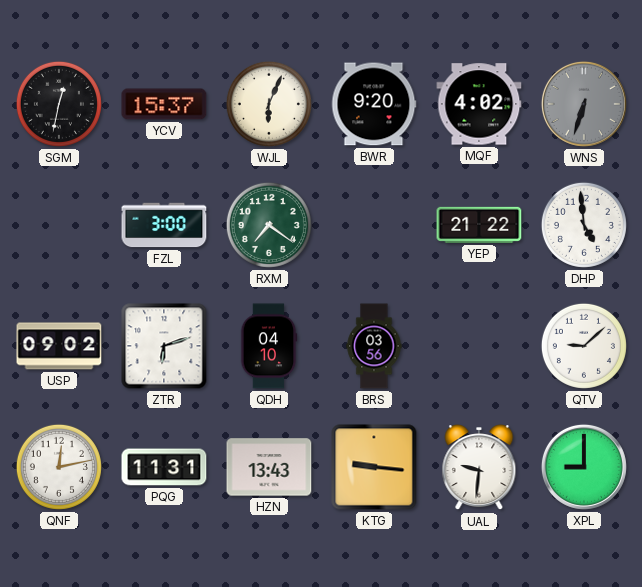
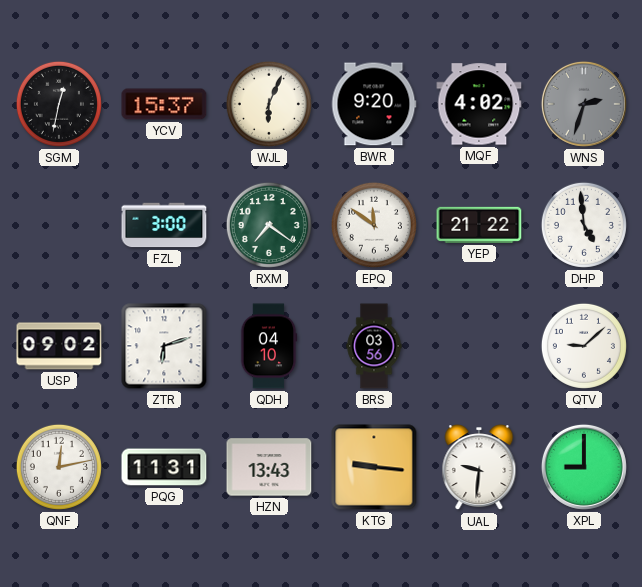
WNS: 6:33 -> 2:33
EPQ: none -> 11:51
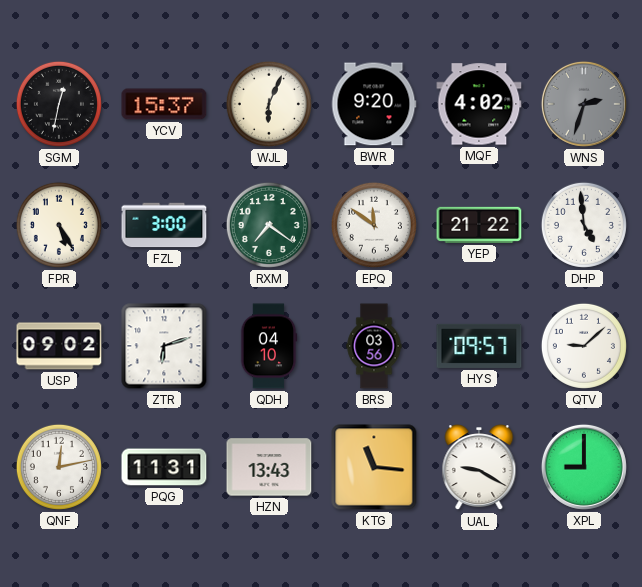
FPR: none -> 5:25
HYS: none -> 09:57
KTG: 9:16 -> 11:16
UAL: 9:31 -> 9:20
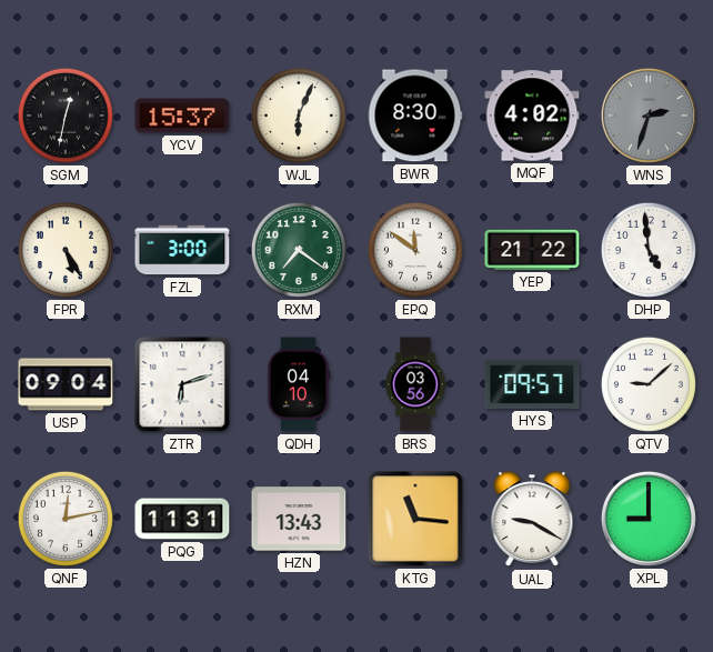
BWR: 9:20 -> 8:30
USP: 09:02 -> 09:04
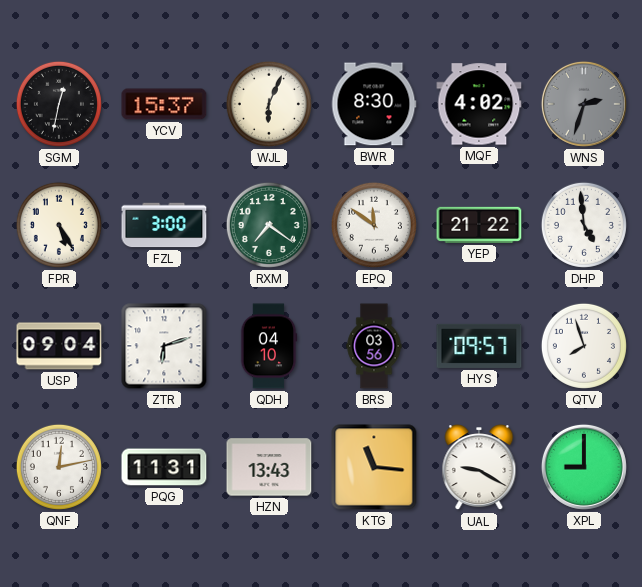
QTV: 9:08 -> 7:57
